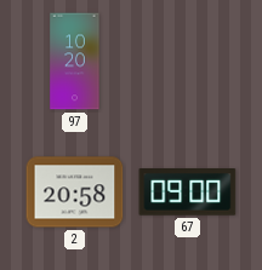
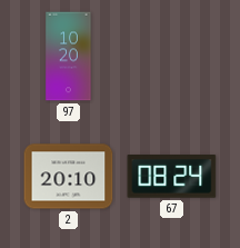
2: 20:58 -> 20:10
67: 09:00 -> 08:24
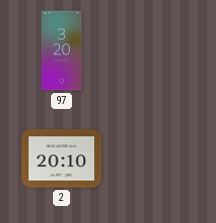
97: 10:20 -> 3:20
67: 08:24 -> none
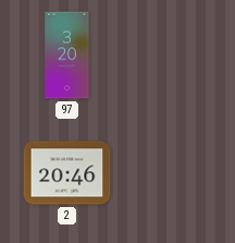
2: 20:10 -> 20:46
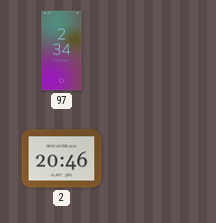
97: 3:20 -> 2:34
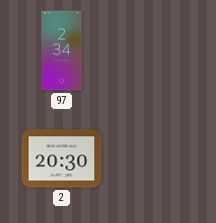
2: 20:46 -> 20:30
